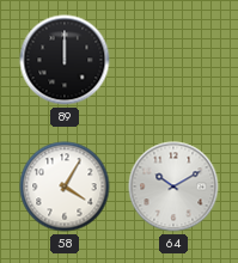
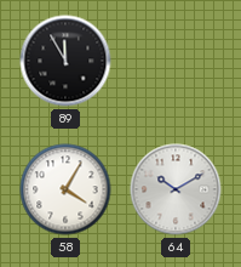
89: 12:00 -> 11:55
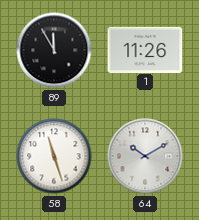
1: none -> 11:26
58: 4:05 -> 11:27
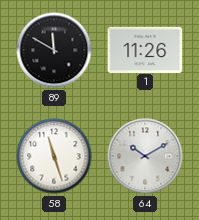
89: 11:55 -> 11:50
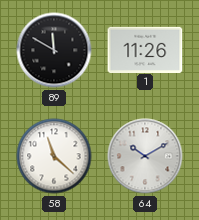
58: 11:27 -> 11:22
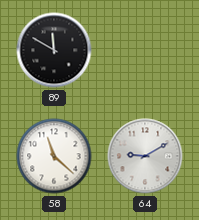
1: 11:26 -> none
64: 10:10 -> 9:10
